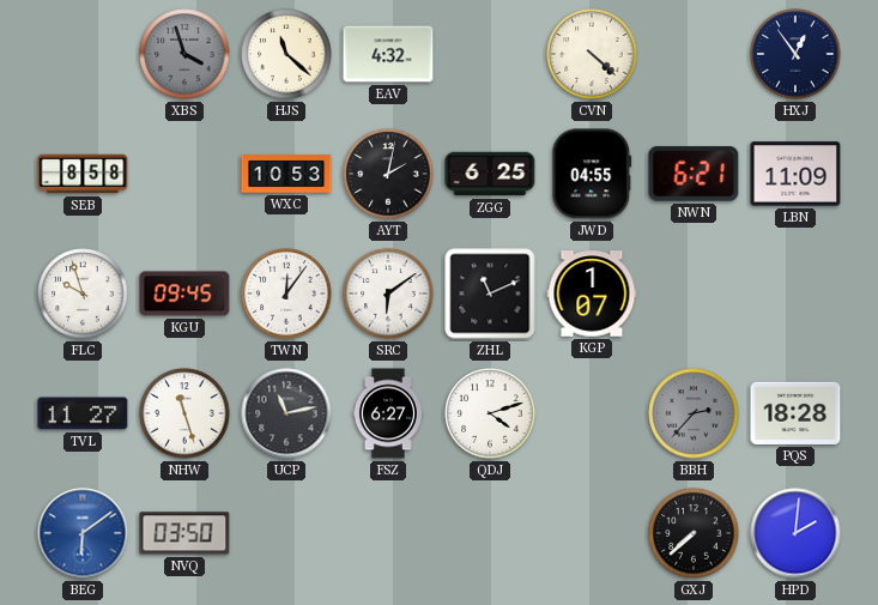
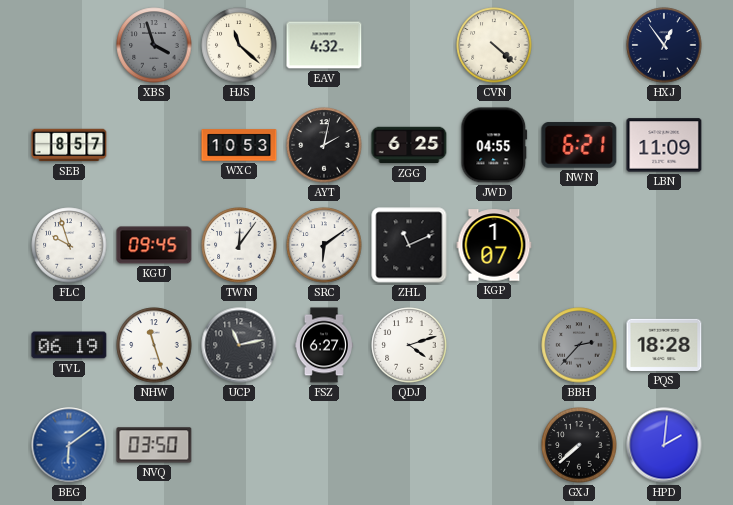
SEB: 8:58 -> 8:57
TVL: 11:27 -> 06:19
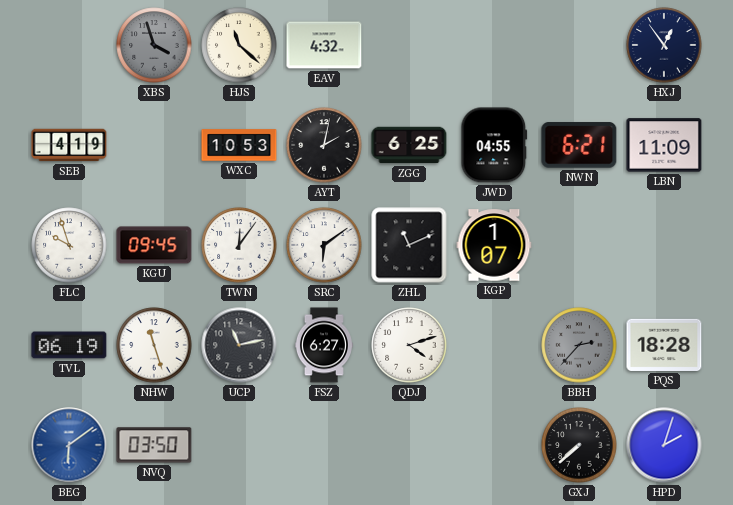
CVN: 4:22 -> none
SEB: 8:57 -> 4:19
HPD: 2:01 -> 2:03
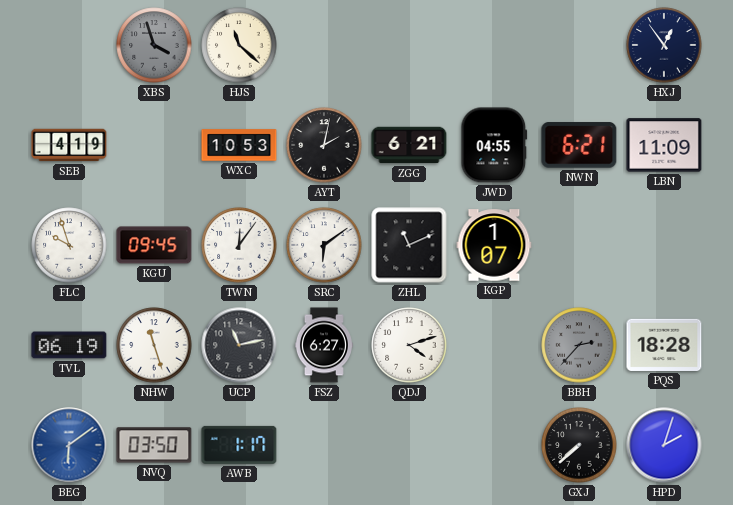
EAV: 4:32 -> none
ZGG: 6:25 -> 6:21
AWB: none -> 1:17
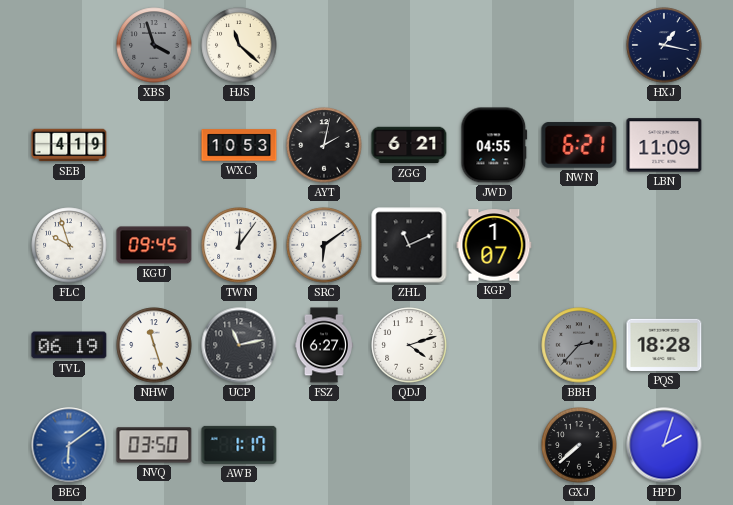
HXJ: 12:54 -> 1:17
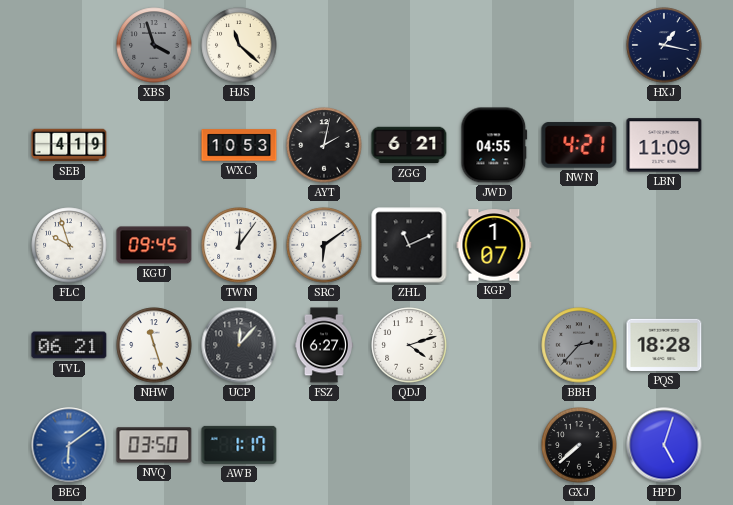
NWN: 6:21 -> 4:21
TVL: 06:19 -> 06:21
UCP: 11:13 -> 12:07
HPD: 2:03 -> 5:03
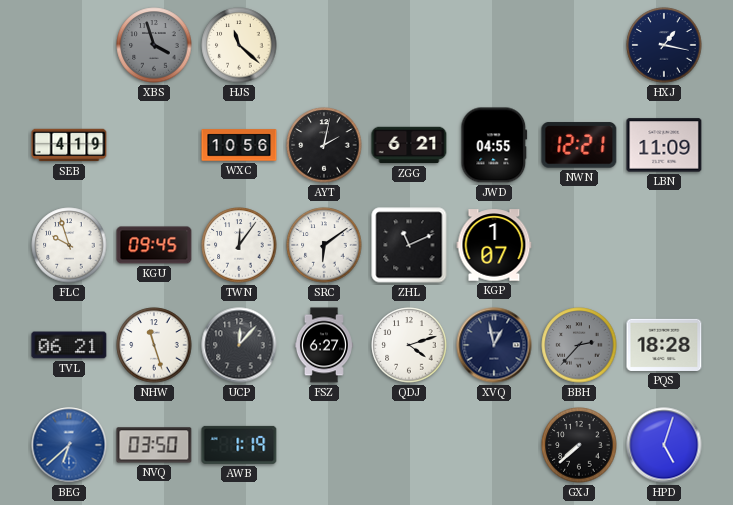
WXC: 10:53 -> 10:56
NWN: 4:21 -> 12:21
XVQ: none -> 12:58
BEG: 6:09 -> 6:38
AWB: 1:17 -> 1:19
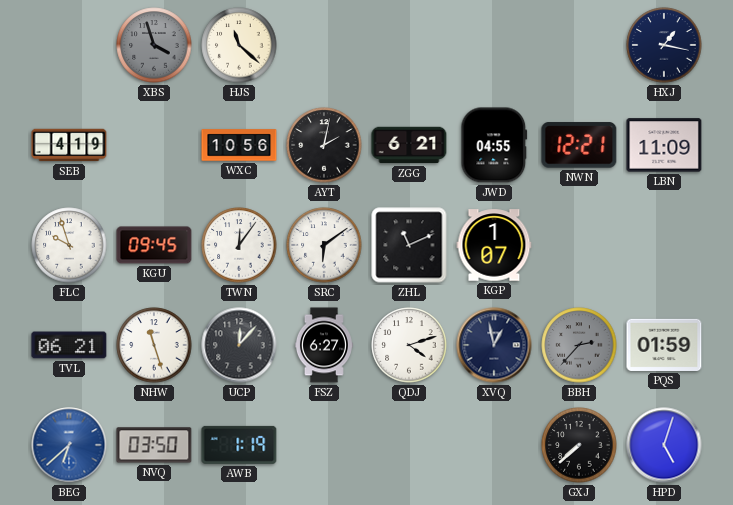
PQS: 18:28 -> 01:59
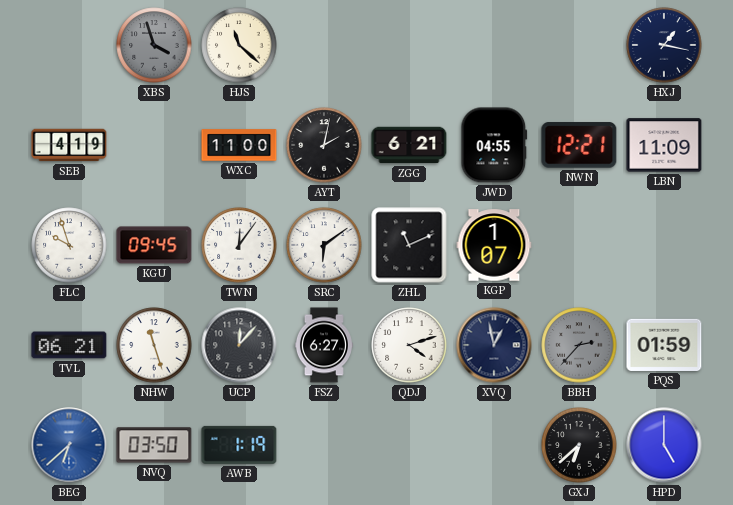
WXC: 10:56 -> 11:00
GXJ: 7:38 -> 6:38
HPD: 5:03 -> 5:00
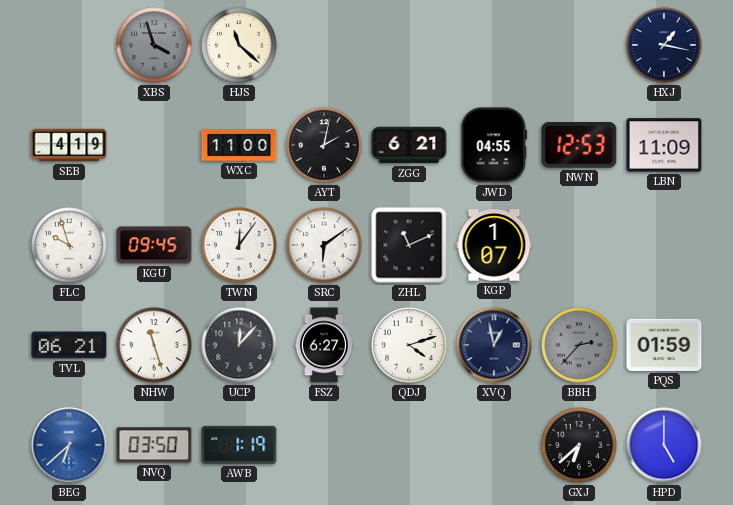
NWN: 12:21 -> 12:53
